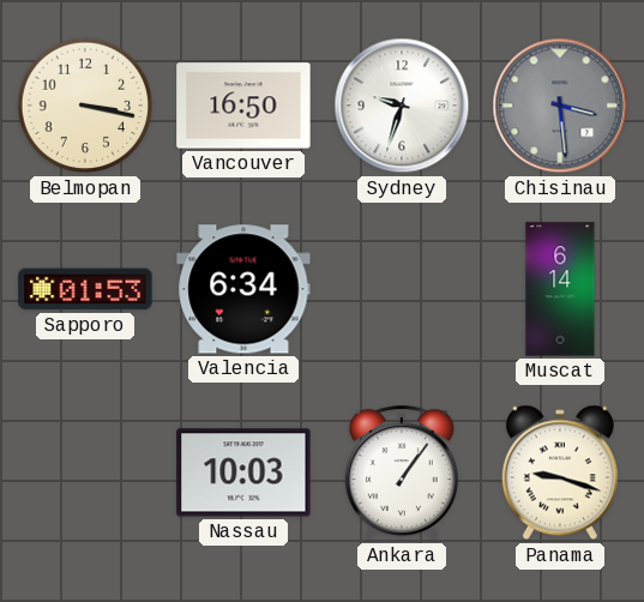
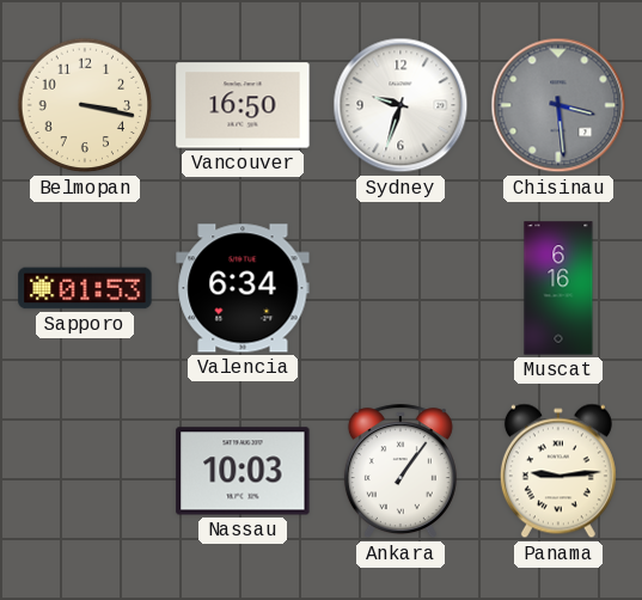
Muscat: 6:14 -> 6:16
Panama: 9:18 -> 9:14
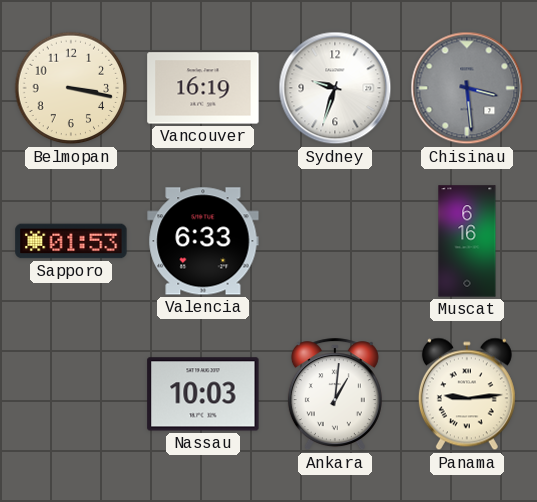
Vancouver: 16:50 -> 16:19
Valencia: 6:34 -> 6:33
Ankara: 1:06 -> 1:01
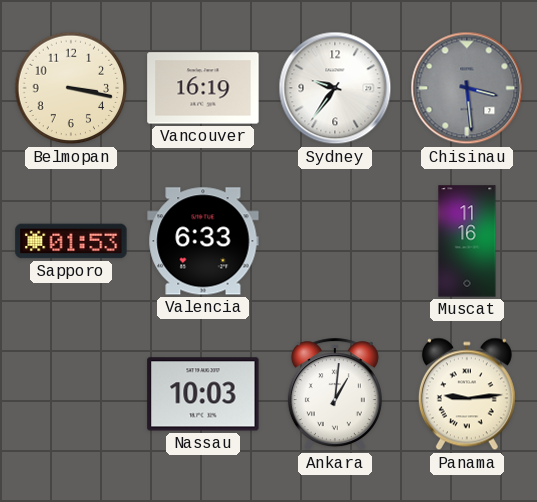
Sydney: 9:33 -> 9:36
Muscat: 6:16 -> 11:16
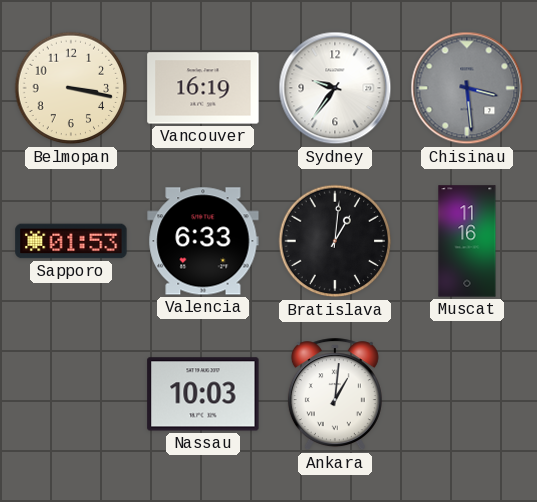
Bratislava: none -> 1:01
Panama: 9:14 -> none
